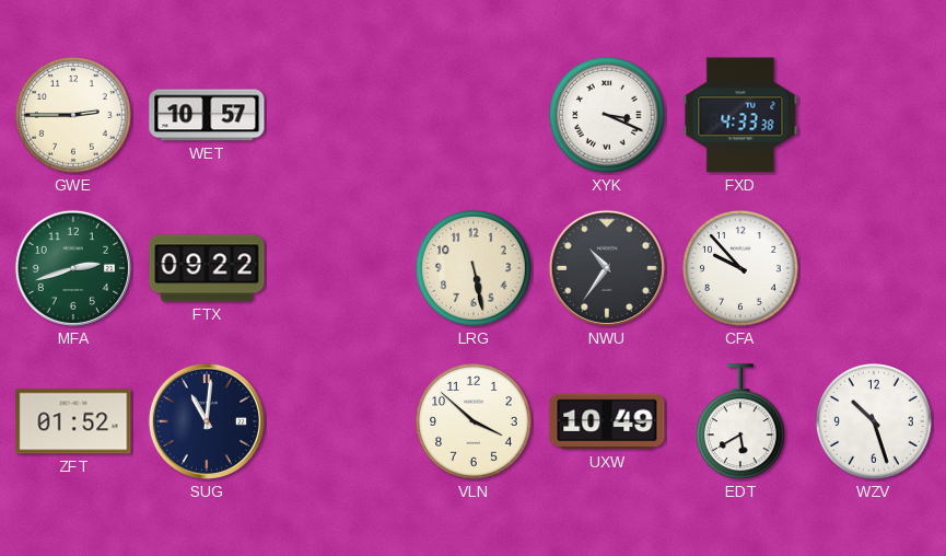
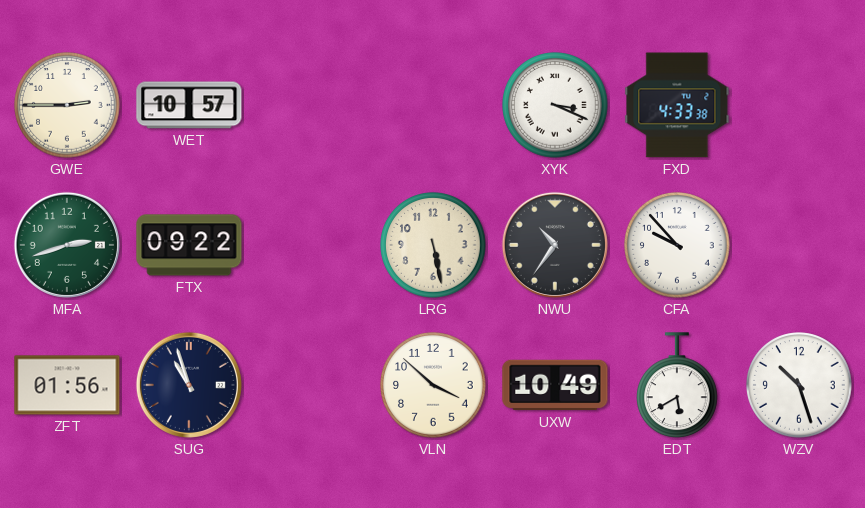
ZFT: 01:52 -> 01:56
SUG: 11:01 -> 10:57
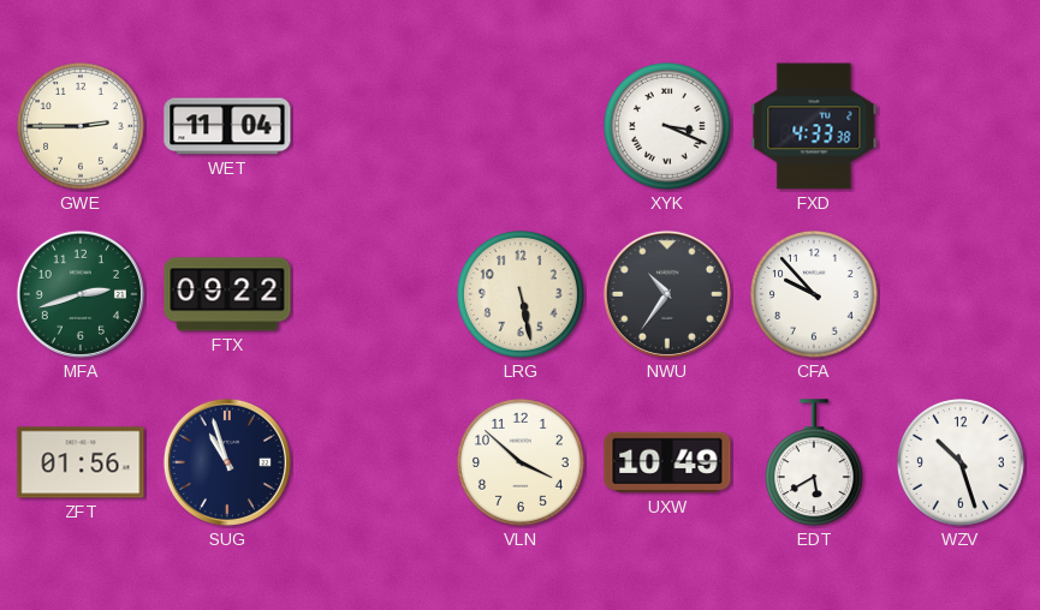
WET: 10:57 -> 11:04
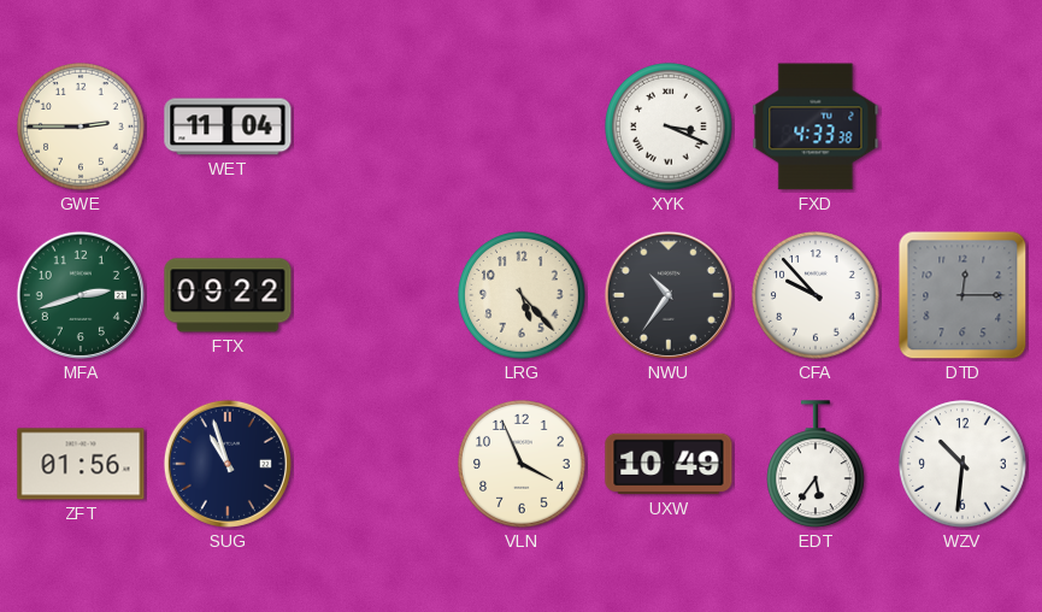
LRG: 5:28 -> 5:23
DTD: none -> 12:15
VLN: 3:52 -> 3:56
EDT: 5:40 -> 5:36
WZV: 10:27 -> 10:31
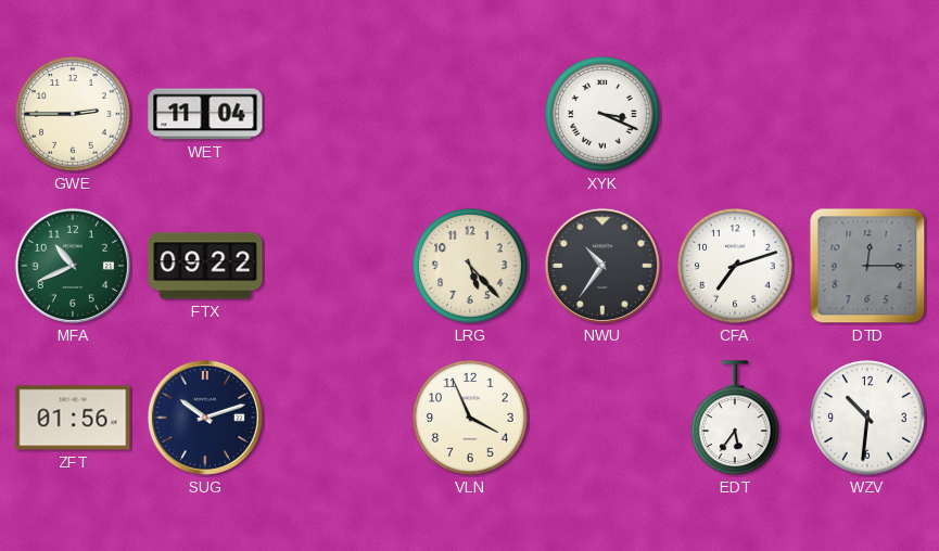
FXD: 4:33 -> none
MFA: 2:42 -> 10:41
CFA: 9:53 -> 7:12
SUG: 10:57 -> 10:12
UXW: 10:49 -> none
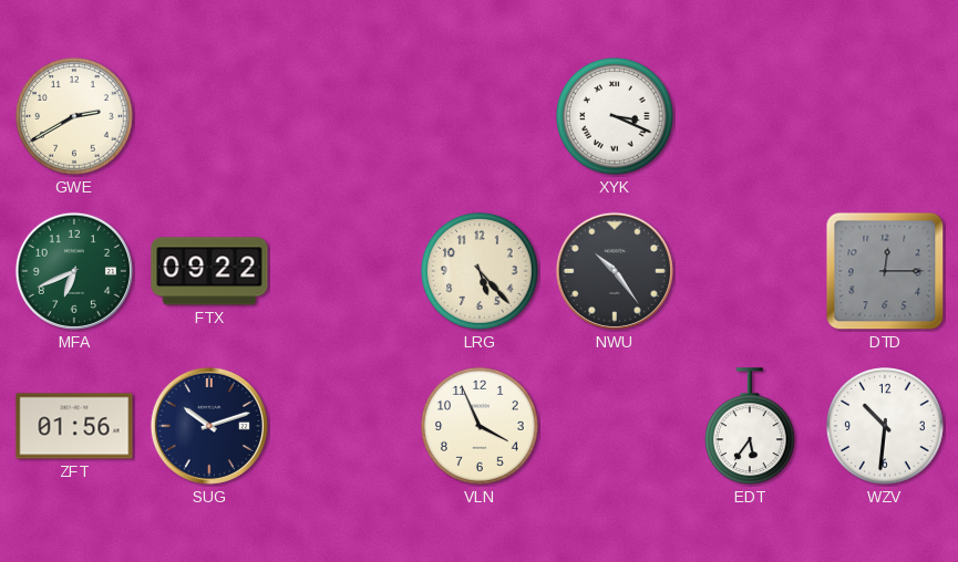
GWE: 2:45 -> 2:40
WET: 11:04 -> none
MFA: 10:41 -> 6:41
NWU: 10:36 -> 10:24
CFA: 7:12 -> none
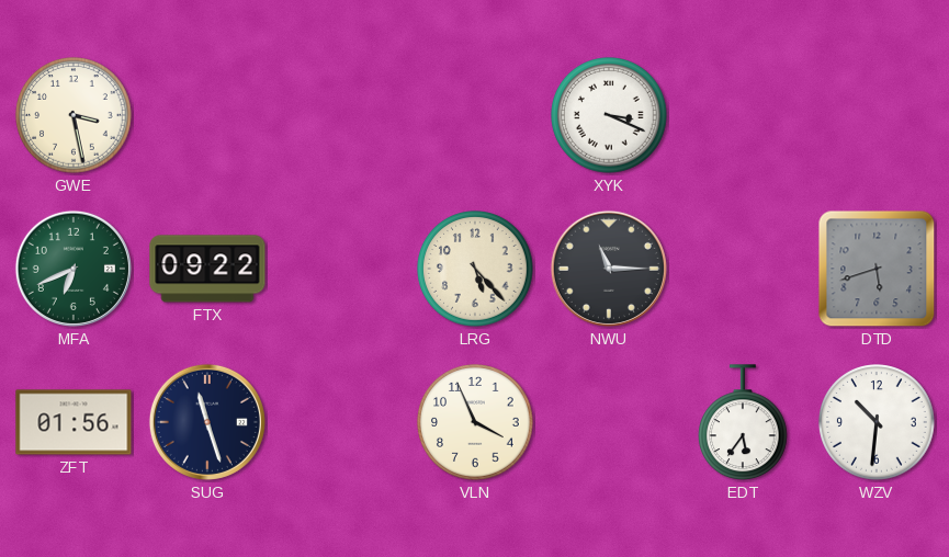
GWE: 2:40 -> 3:28
NWU: 10:24 -> 11:15
DTD: 12:15 -> 5:42
SUG: 10:12 -> 11:27
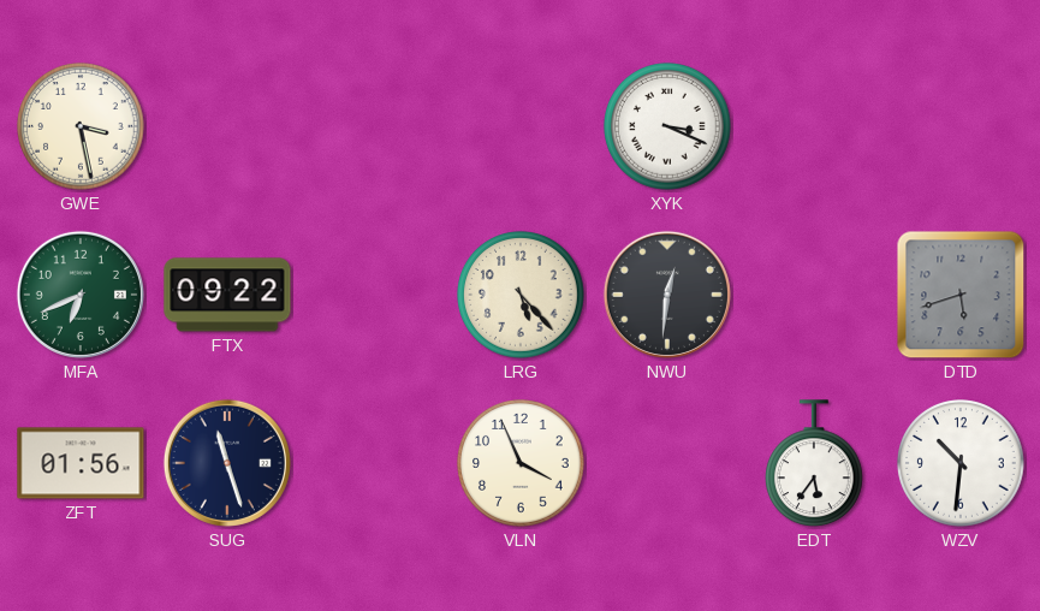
NWU: 11:15 -> 12:31
